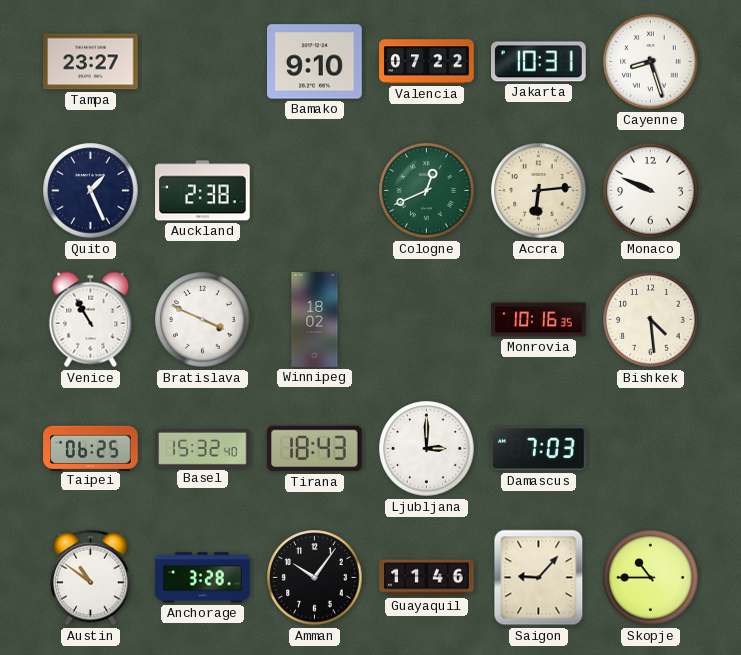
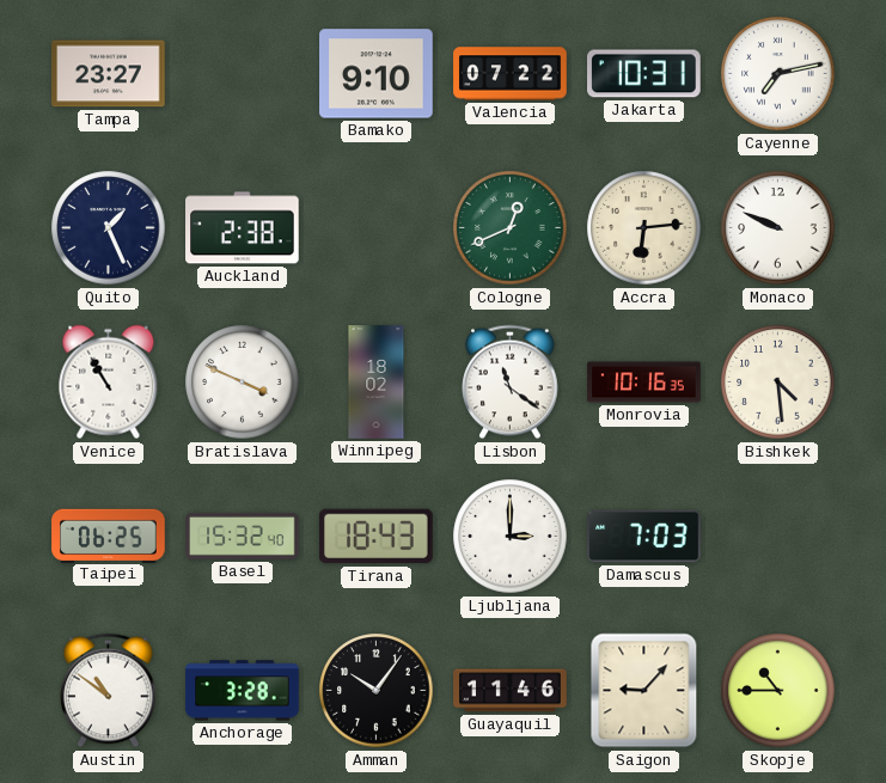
Cayenne: 8:27 -> 7:13
Lisbon: none -> 11:21
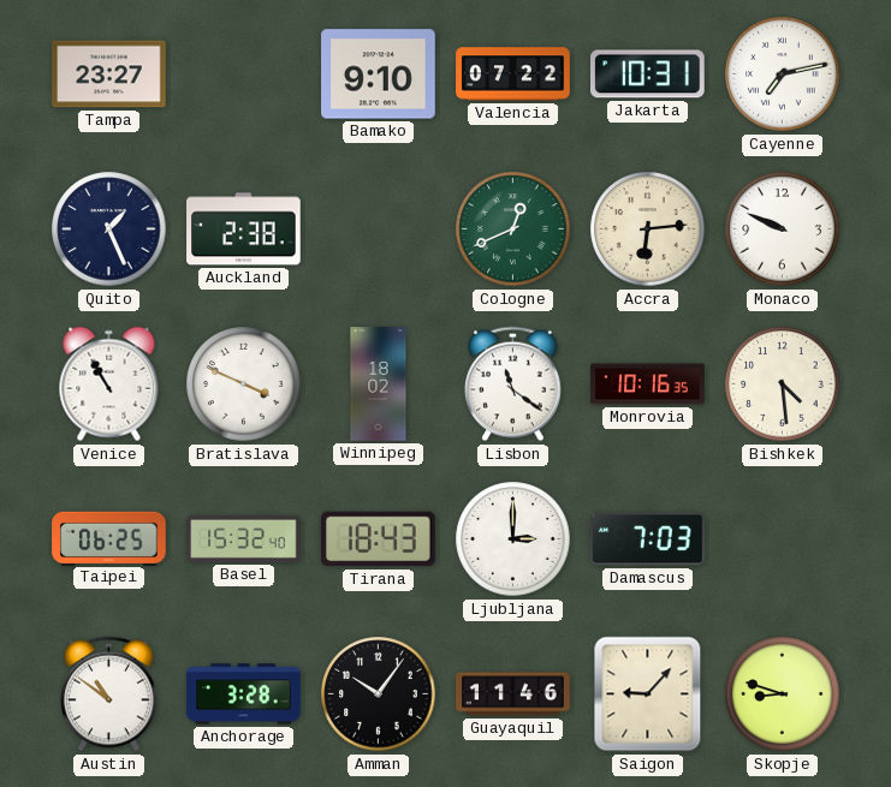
Skopje: 10:45 -> 8:48
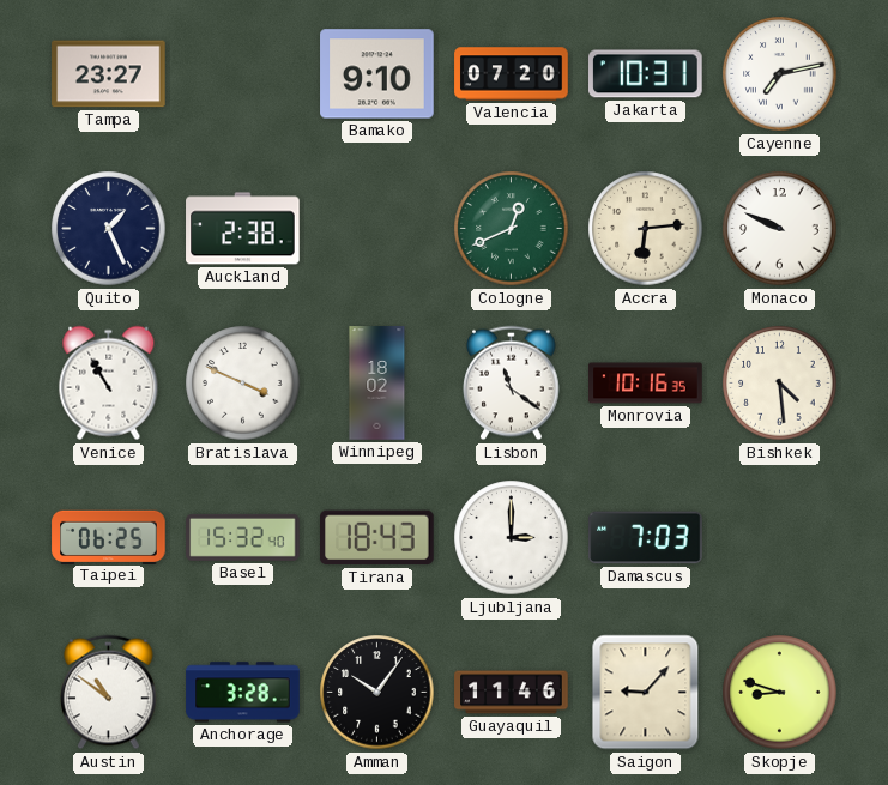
Valencia: 07:22 -> 07:20
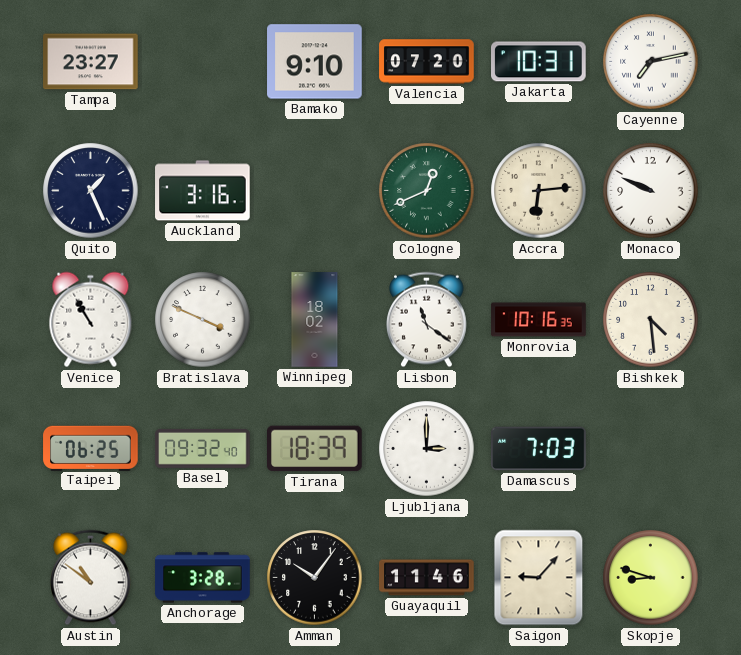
Auckland: 2:38 -> 3:16
Basel: 15:32 -> 09:32
Tirana: 18:43 -> 18:39
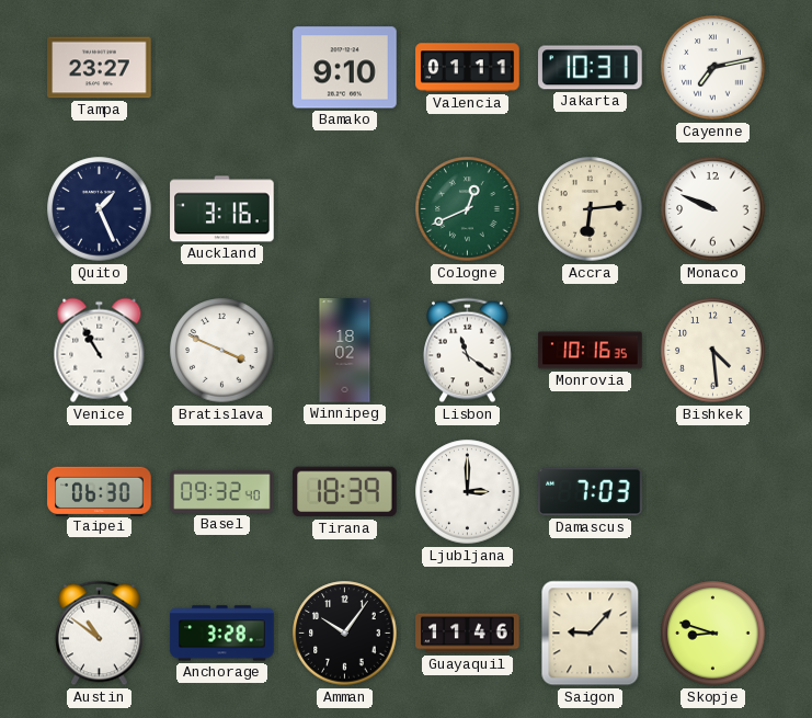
Valencia: 07:20 -> 01:11
Taipei: 06:25 -> 06:30
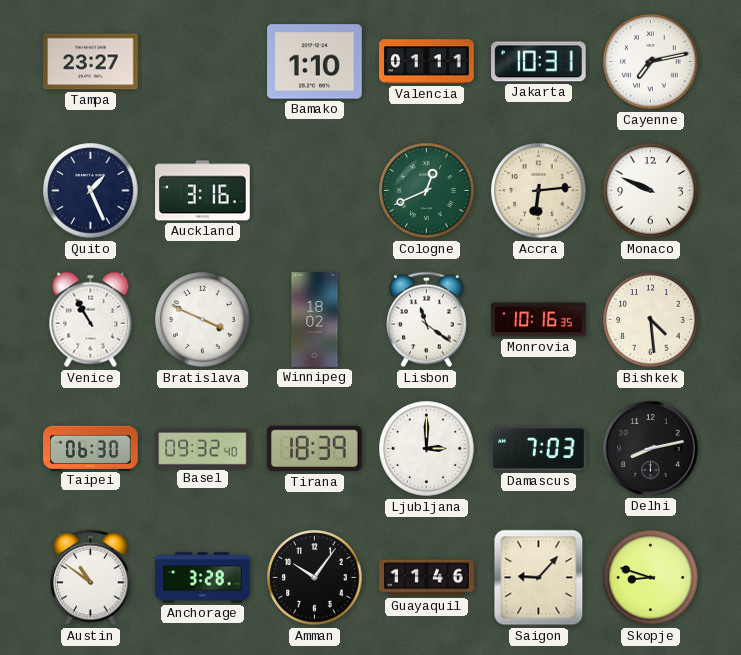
Bamako: 9:10 -> 1:10
Delhi: none -> 8:13
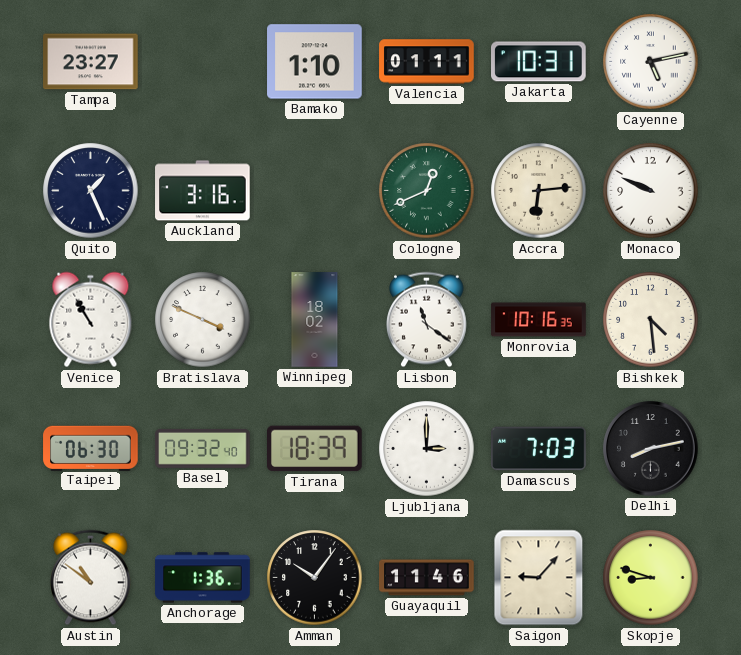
Cayenne: 7:13 -> 5:13
Anchorage: 3:28 -> 1:36
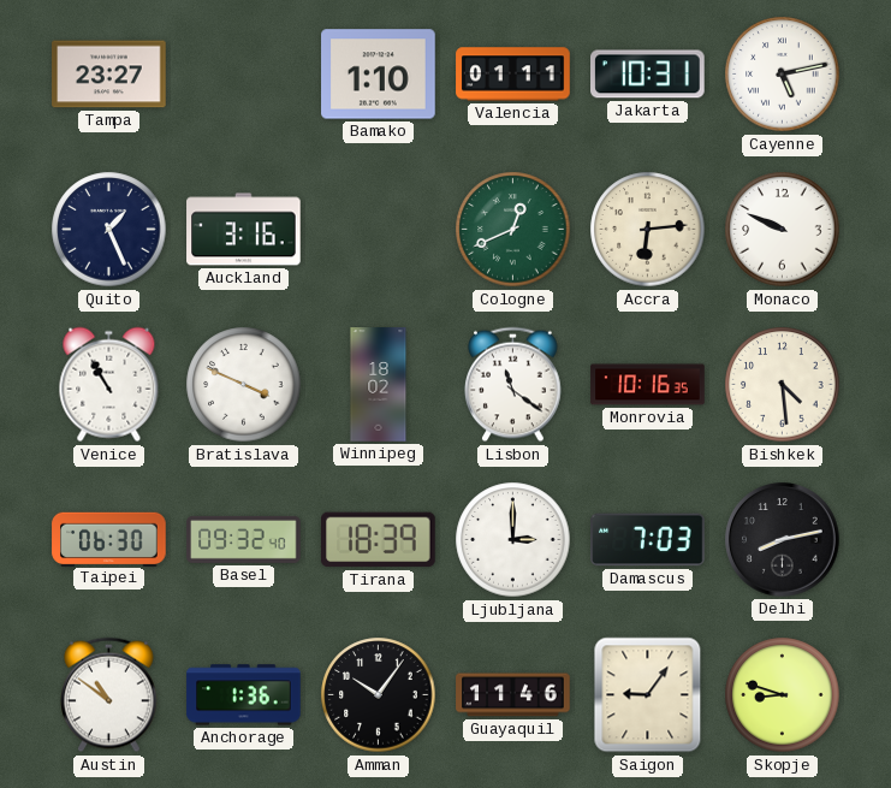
Saigon: 9:07 -> 9:06
